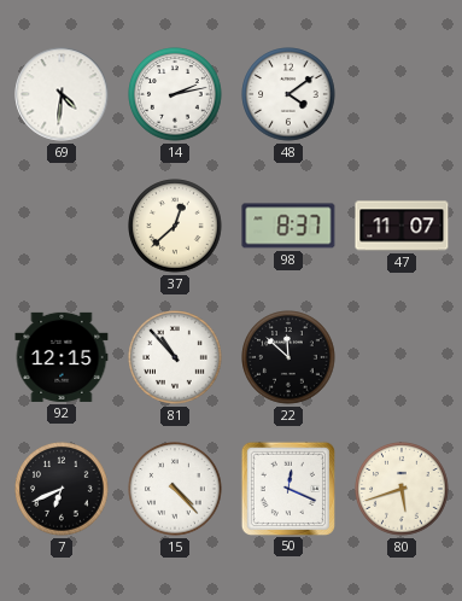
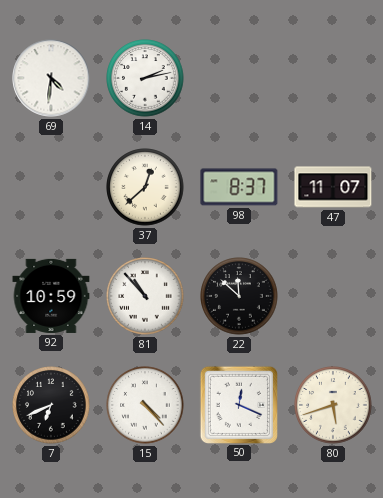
48: 4:09 -> none
92: 12:15 -> 10:59
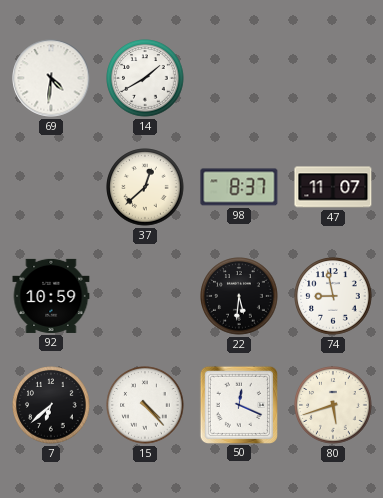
14: 2:13 -> 1:40
81: 10:53 -> none
22: 11:52 -> 5:31
74: none -> 8:58
7: 6:41 -> 6:38
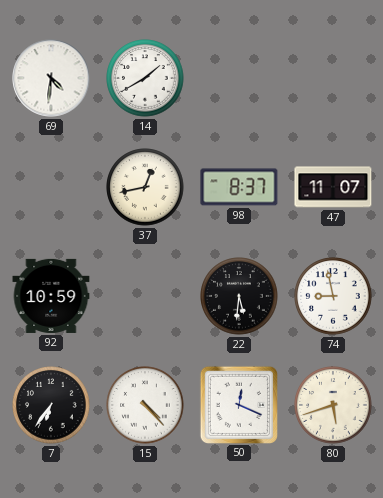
37: 12:38 -> 12:43
7: 6:38 -> 6:36
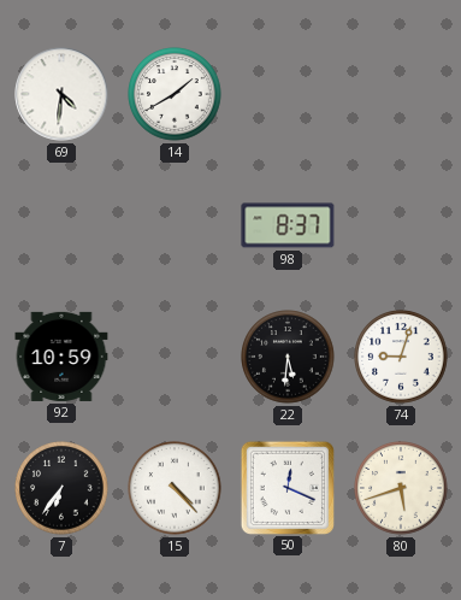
37: 12:43 -> none
47: 11:07 -> none
74: 8:58 -> 9:03
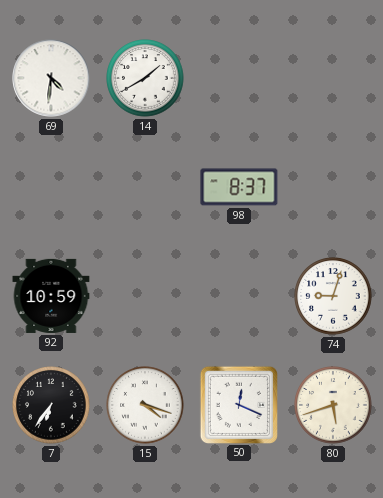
22: 5:31 -> none
15: 4:23 -> 4:18
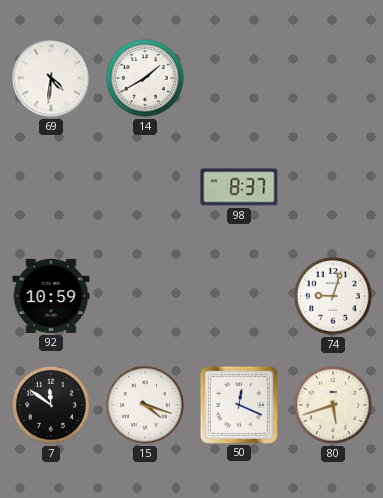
7: 6:36 -> 11:51
